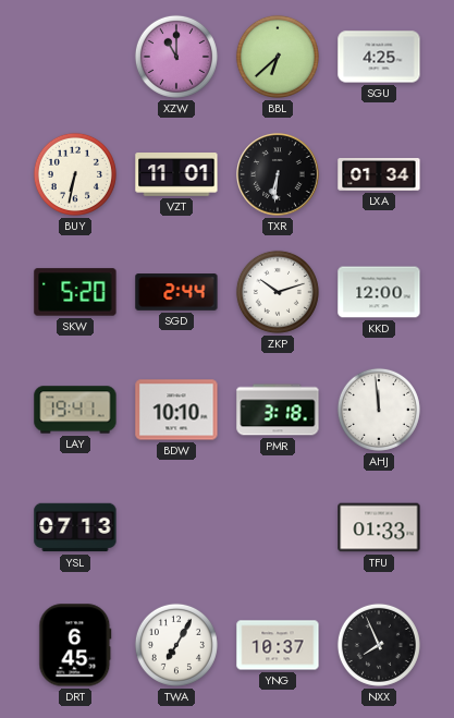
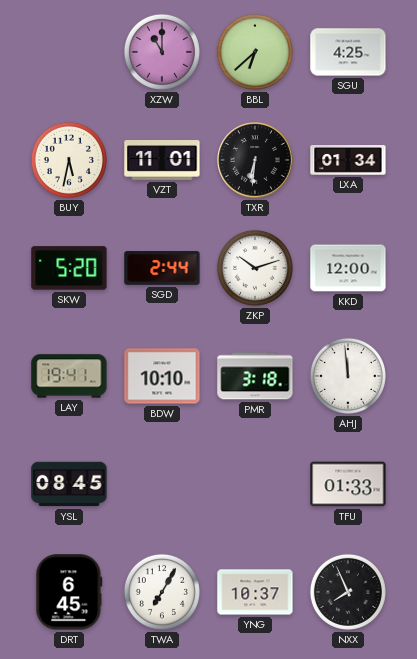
BUY: 6:32 -> 5:32
YSL: 07:13 -> 08:45
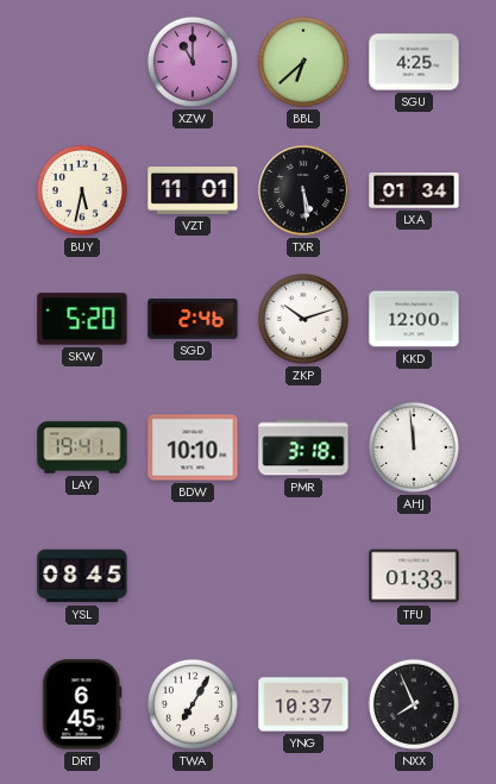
TXR: 6:31 -> 5:29
SGD: 2:44 -> 2:46
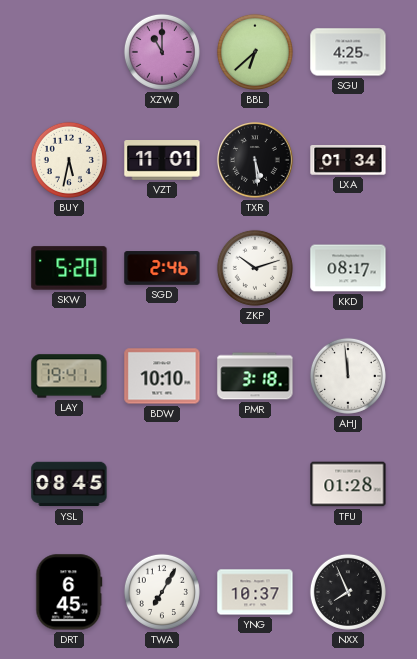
KKD: 12:00 -> 08:17
TFU: 01:33 -> 01:28
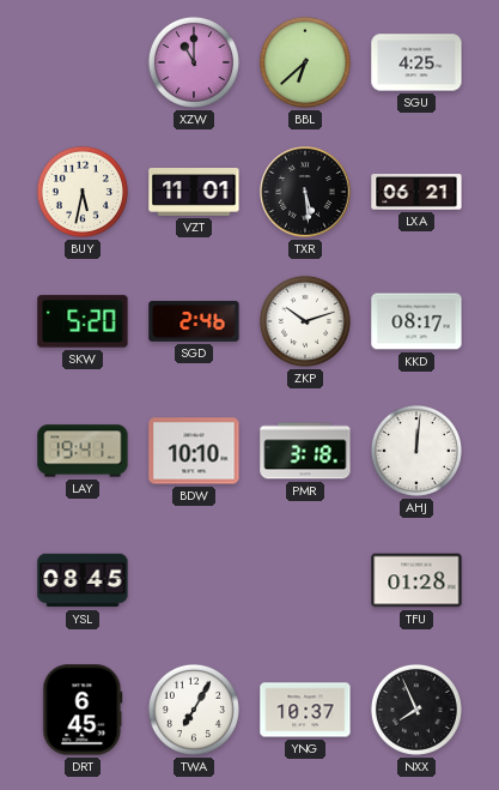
LXA: 01:34 -> 06:21
AHJ: 11:59 -> 12:01
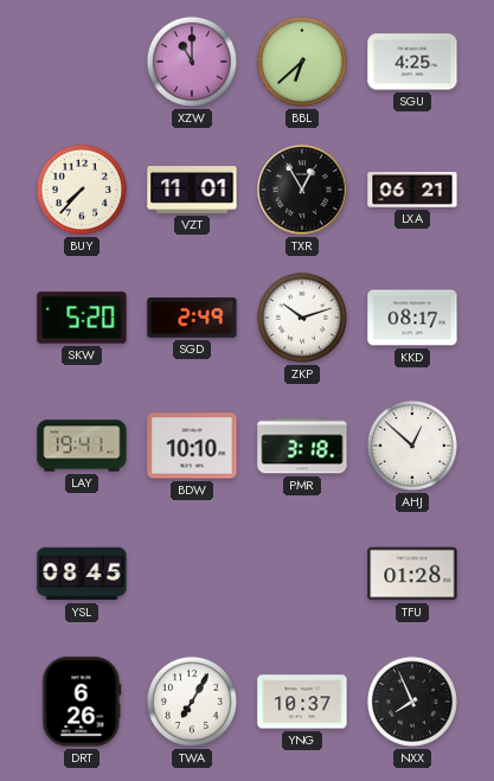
BUY: 5:32 -> 7:37
TXR: 5:29 -> 12:55
SGD: 2:46 -> 2:49
AHJ: 12:01 -> 12:52
DRT: 6:45 -> 6:26
